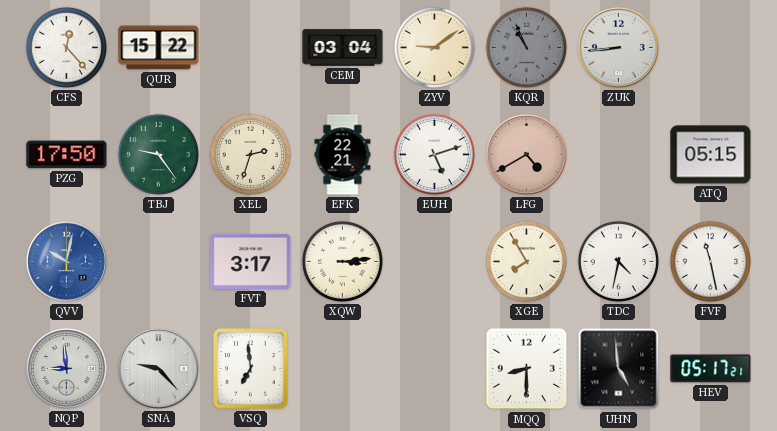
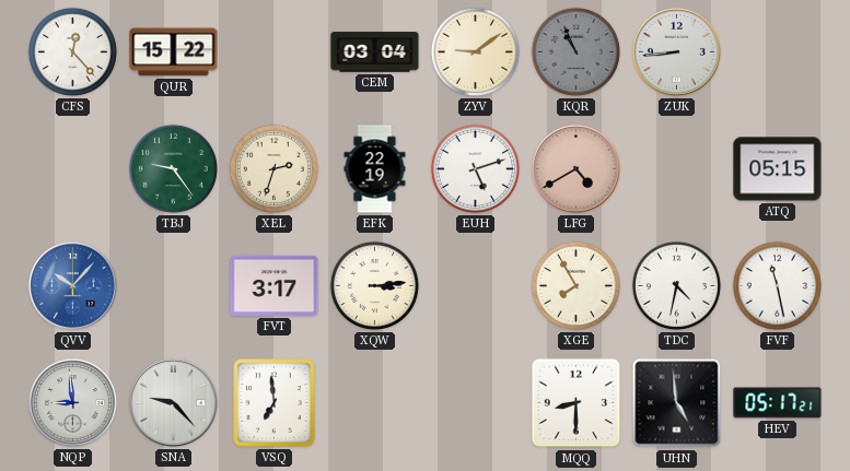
PZG: 17:50 -> none
EFK: 22:21 -> 22:19
QVV: 10:02 -> 10:07
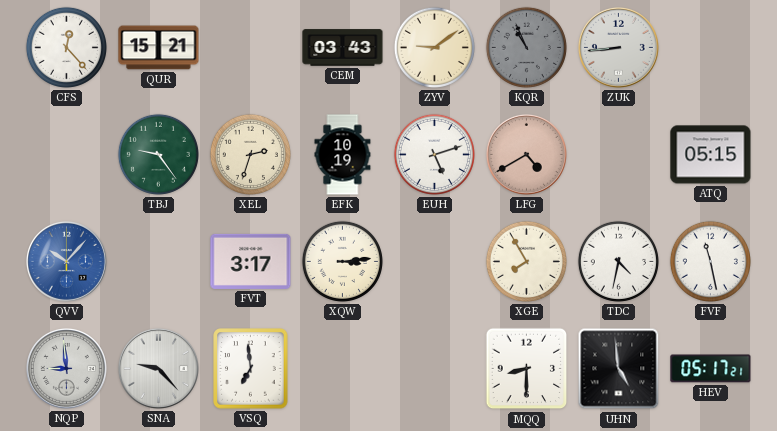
QUR: 15:22 -> 15:21
CEM: 03:04 -> 03:43
EFK: 22:19 -> 10:19
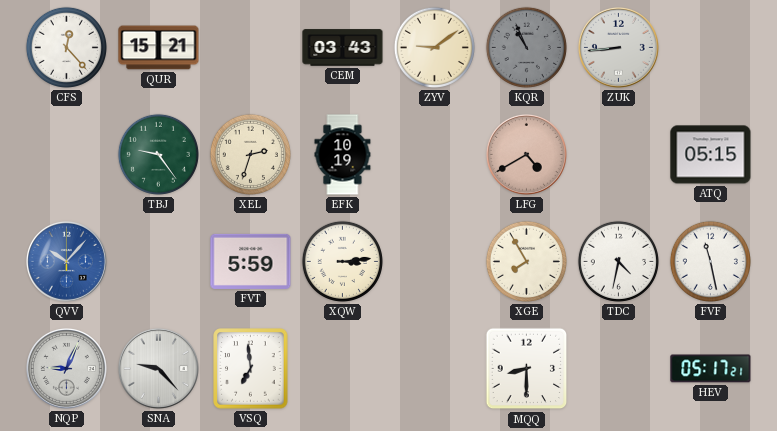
EUH: 5:12 -> none
FVT: 3:17 -> 5:59
NQP: 8:59 -> 9:04
UHN: 4:59 -> none
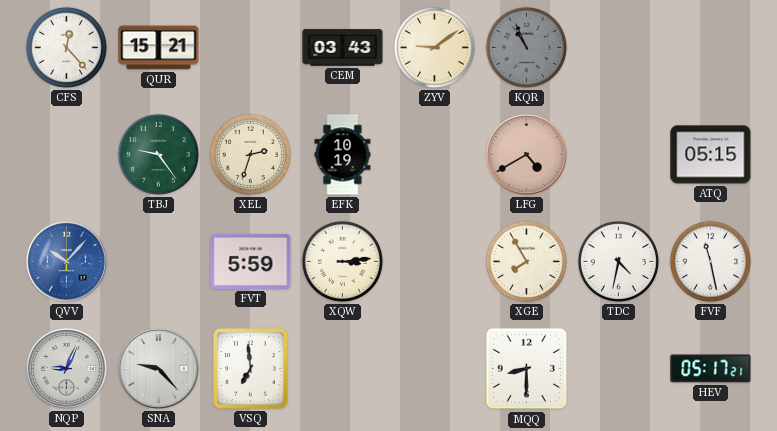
ZUK: 8:44 -> none
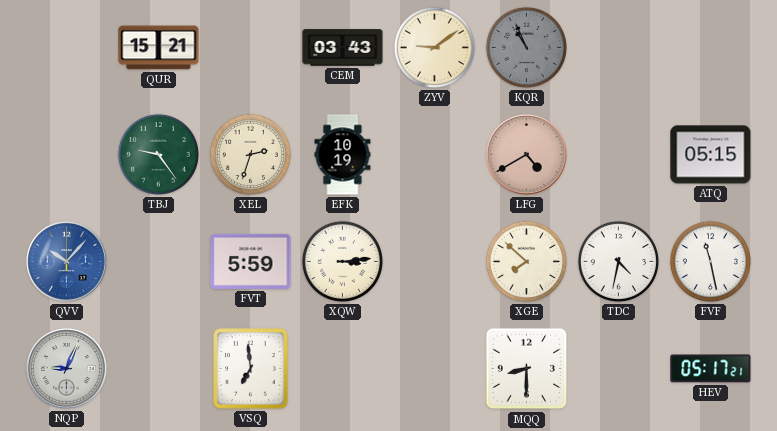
CFS: 12:23 -> none
XGE: 7:55 -> 7:52
SNA: 9:23 -> none
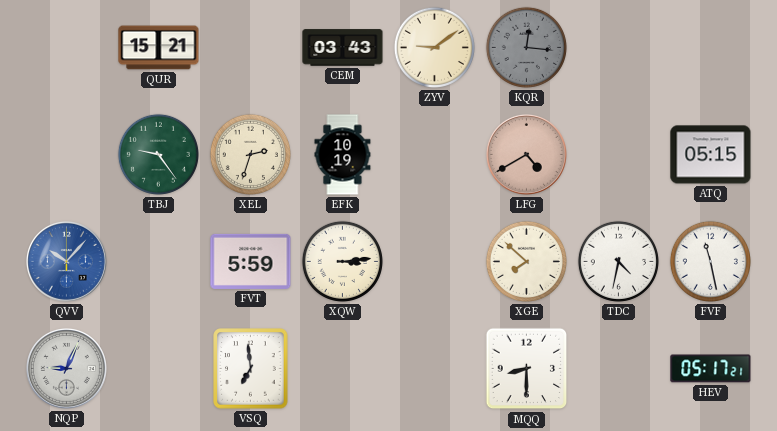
KQR: 10:56 -> 12:16
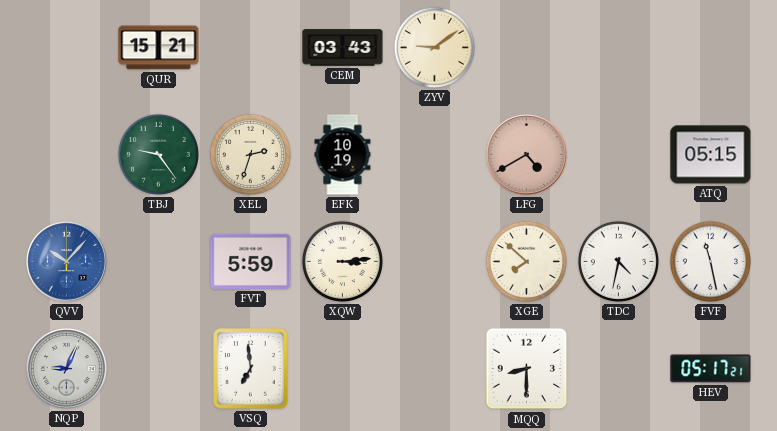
KQR: 12:16 -> none
